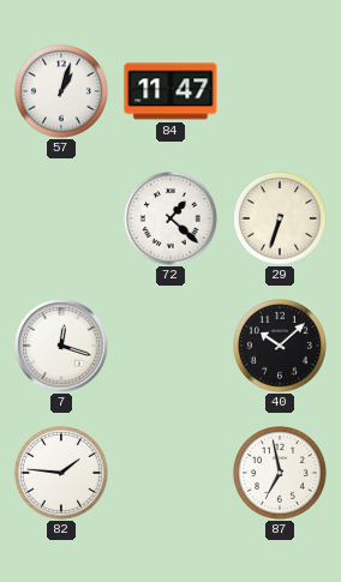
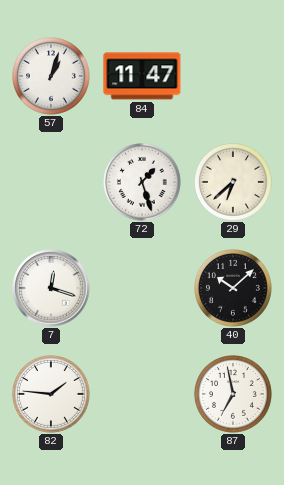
72: 1:22 -> 1:27
29: 6:33 -> 6:38
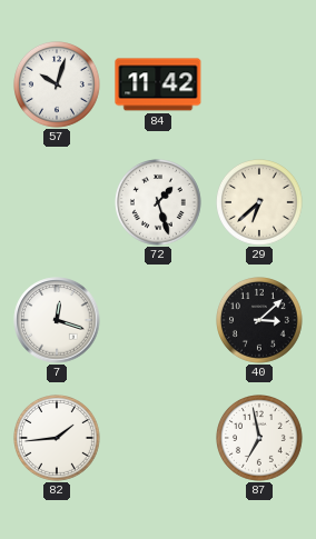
57: 1:03 -> 10:03
84: 11:47 -> 11:42
40: 10:08 -> 3:08
82: 1:46 -> 1:44
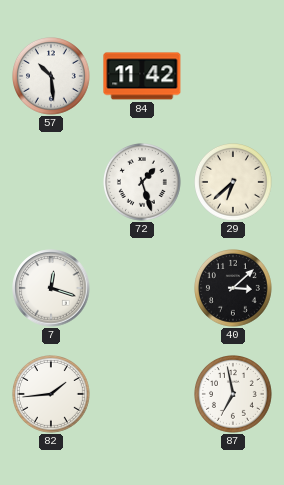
57: 10:03 -> 10:29
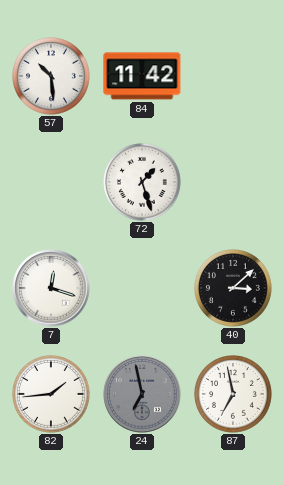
29: 6:38 -> none
24: none -> 6:58
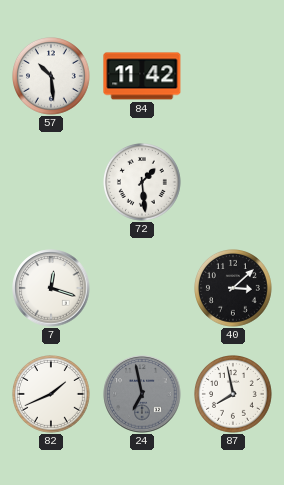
72: 1:27 -> 1:29
82: 1:44 -> 1:41
87: 6:58 -> 7:58
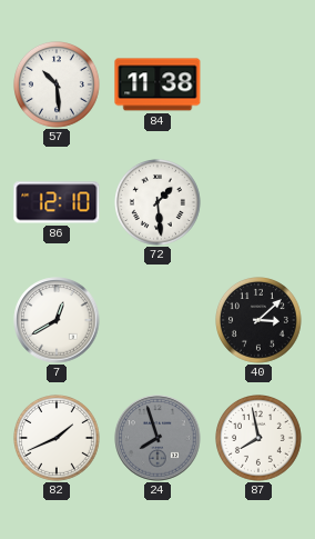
84: 11:42 -> 11:38
86: none -> 12:10
7: 12:18 -> 12:40
24: 6:58 -> 7:57
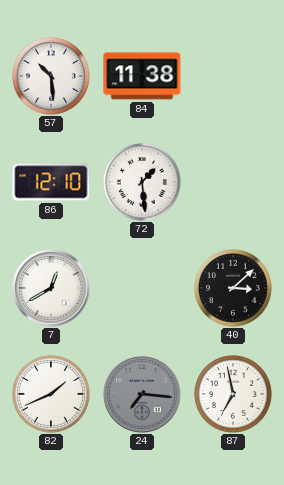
24: 7:57 -> 7:16
87: 7:58 -> 6:58
